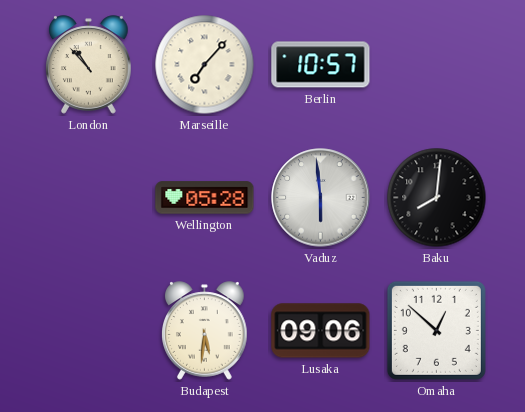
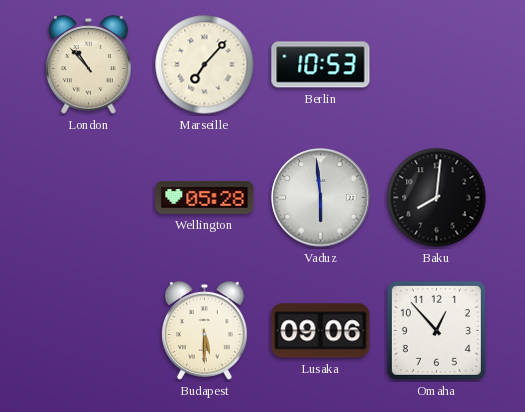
Berlin: 10:57 -> 10:53
Budapest: 5:31 -> 5:30
Omaha: 12:52 -> 12:53
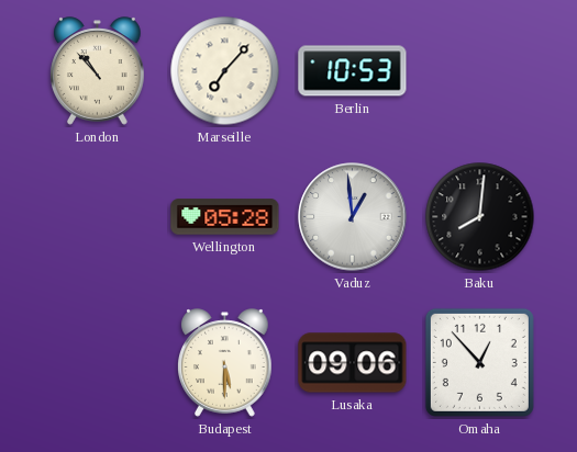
Vaduz: 5:59 -> 12:59
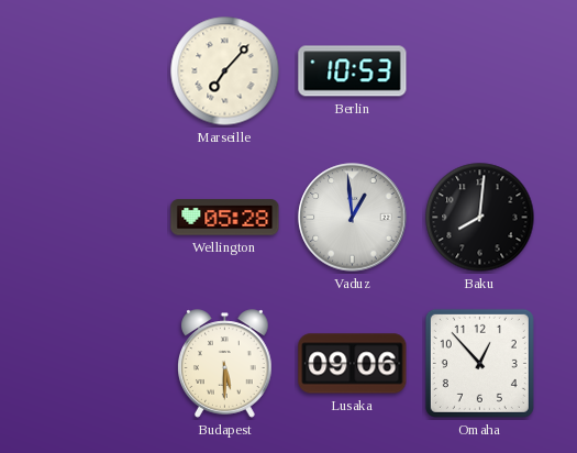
London: 10:53 -> none
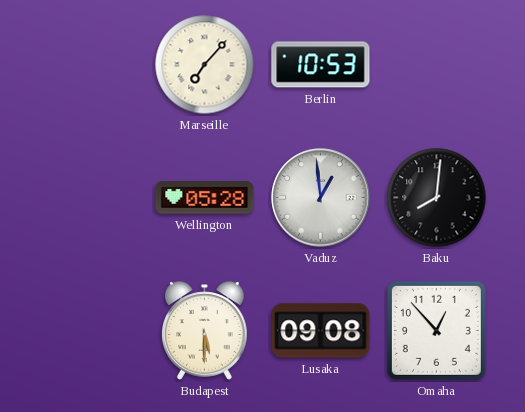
Lusaka: 09:06 -> 09:08
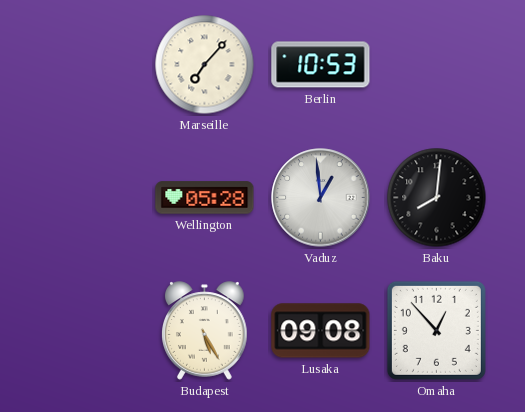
Budapest: 5:30 -> 5:25
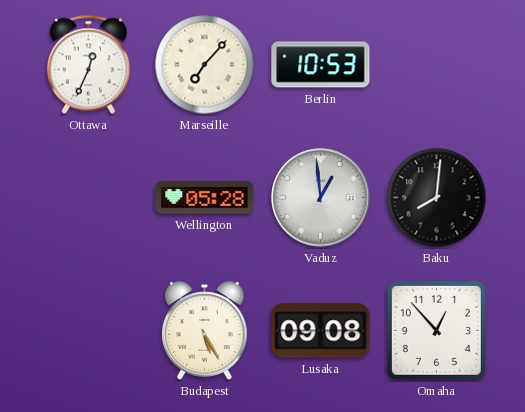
Ottawa: none -> 12:34
